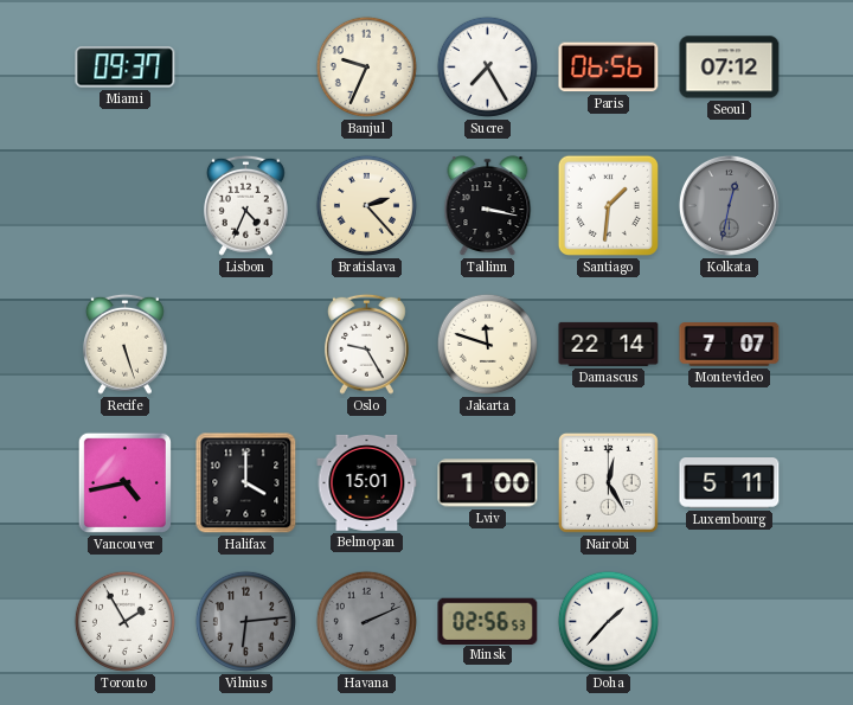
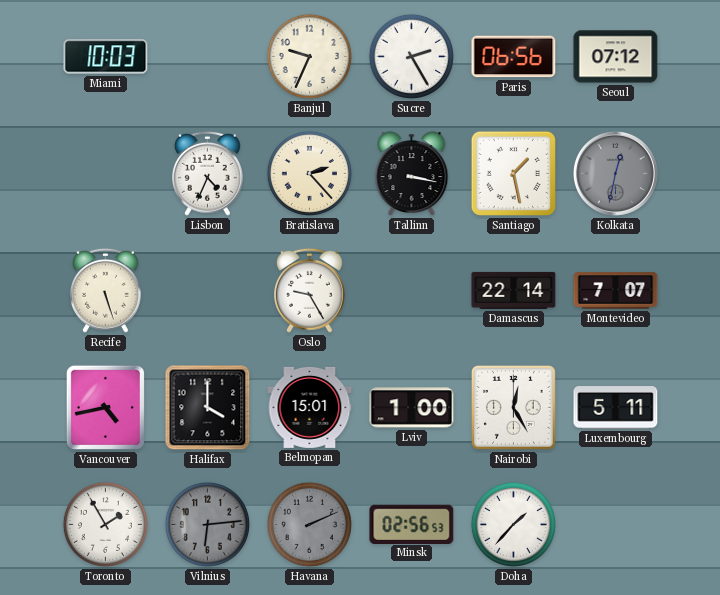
Miami: 09:37 -> 10:03
Sucre: 7:25 -> 2:25
Santiago: 1:31 -> 1:28
Jakarta: 11:48 -> none
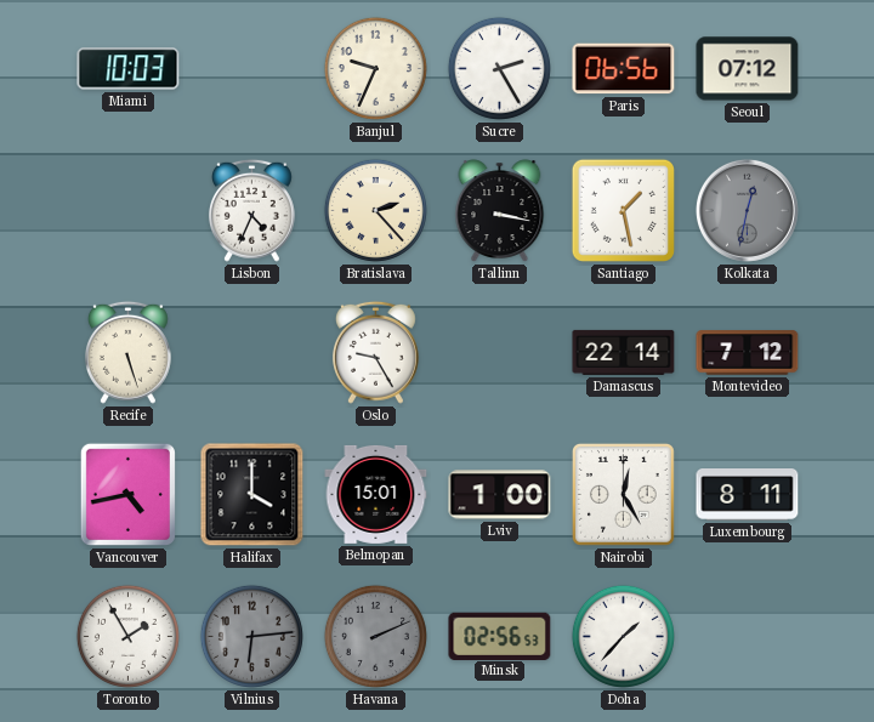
Montevideo: 7:07 -> 7:12
Luxembourg: 5:11 -> 8:11
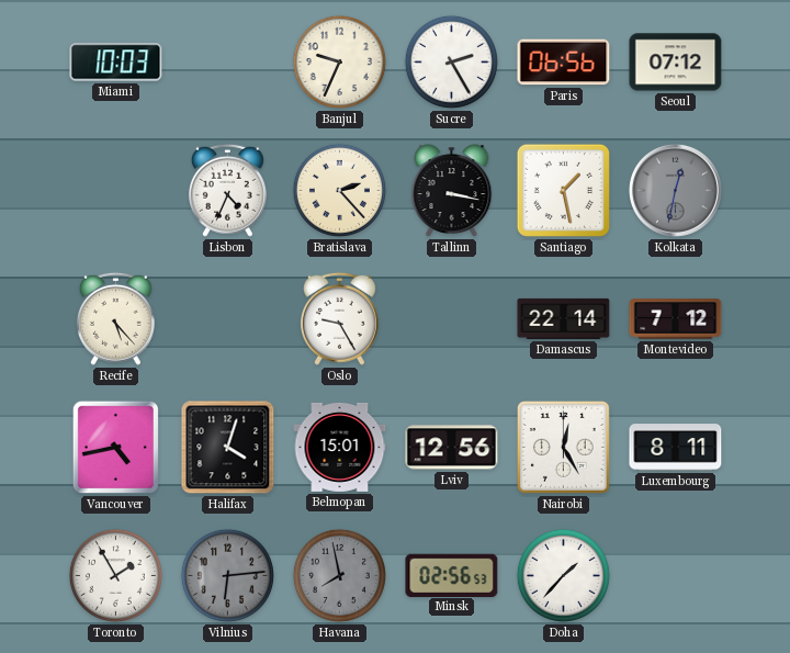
Recife: 5:27 -> 5:23
Halifax: 4:00 -> 4:03
Lviv: 1:00 -> 12:56
Havana: 2:11 -> 7:58
